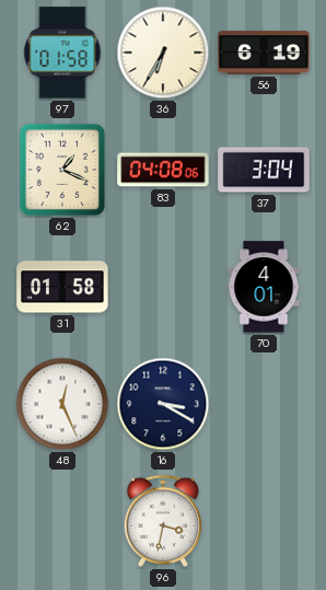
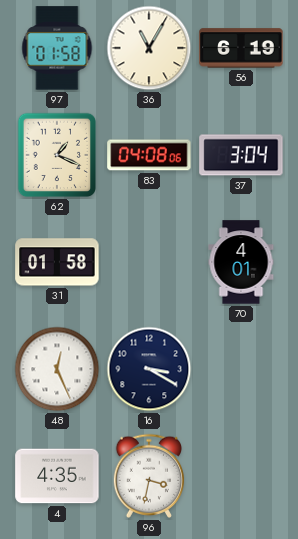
36: 6:35 -> 11:05
4: none -> 4:35
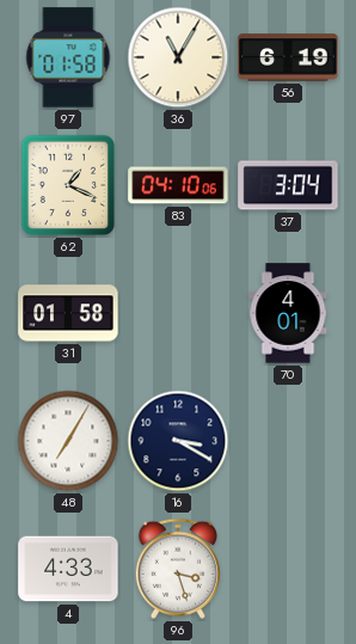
83: 04:08 -> 04:10
48: 12:26 -> 7:05
4: 4:35 -> 4:33
96: 3:32 -> 3:27
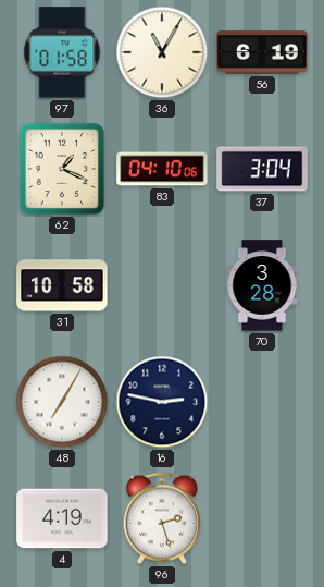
31: 01:58 -> 10:58
70: 4:01 -> 3:28
16: 3:20 -> 2:47
4: 4:33 -> 4:19
96: 3:27 -> 2:27
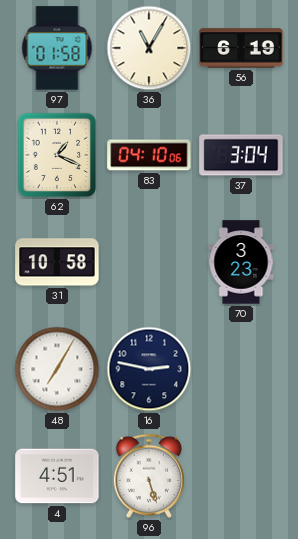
70: 3:28 -> 3:23
4: 4:19 -> 4:51
96: 2:27 -> 5:27
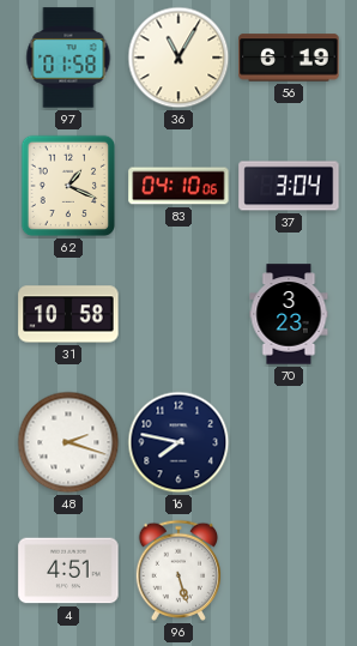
48: 7:05 -> 2:18
16: 2:47 -> 7:47
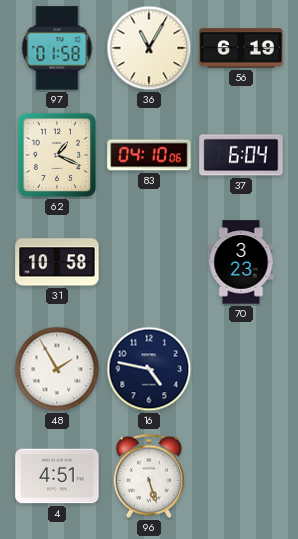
37: 3:04 -> 6:04
48: 2:18 -> 1:55
16: 7:47 -> 4:47
